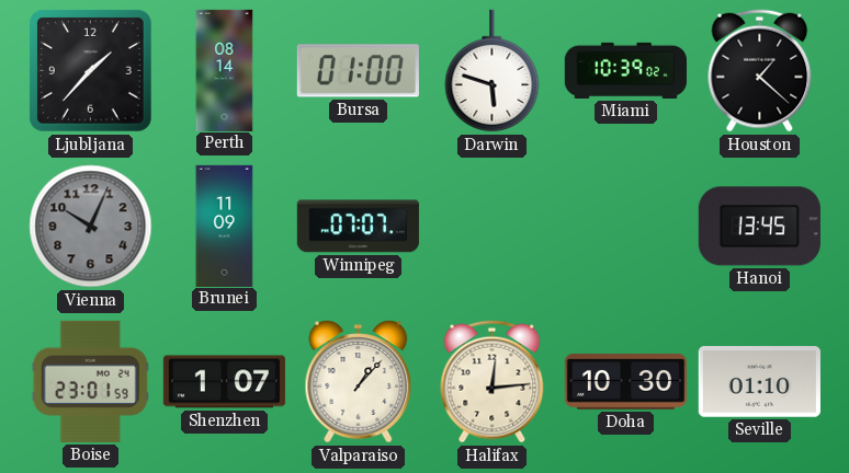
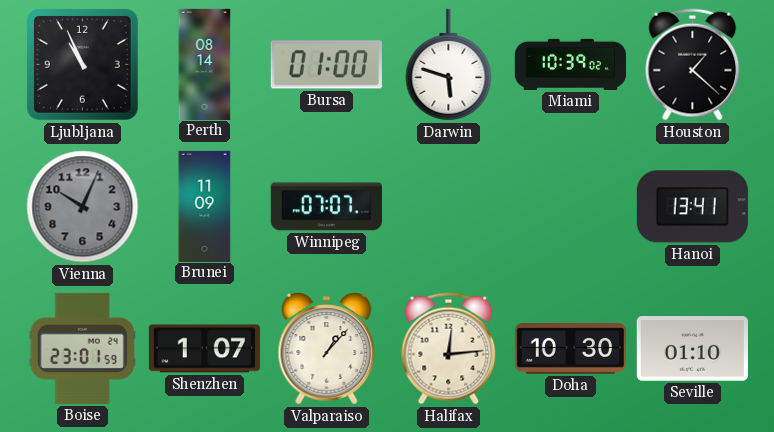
Ljubljana: 1:37 -> 10:56
Hanoi: 13:45 -> 13:41
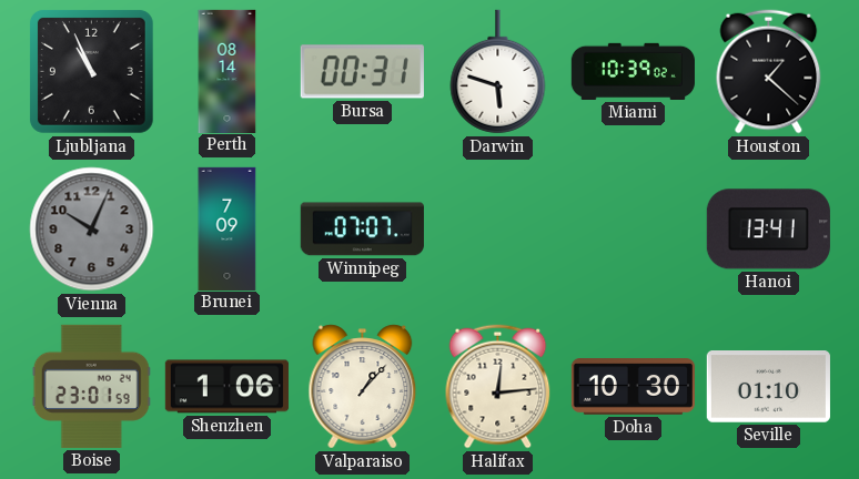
Bursa: 01:00 -> 00:31
Brunei: 11:09 -> 7:09
Shenzhen: 1:07 -> 1:06
